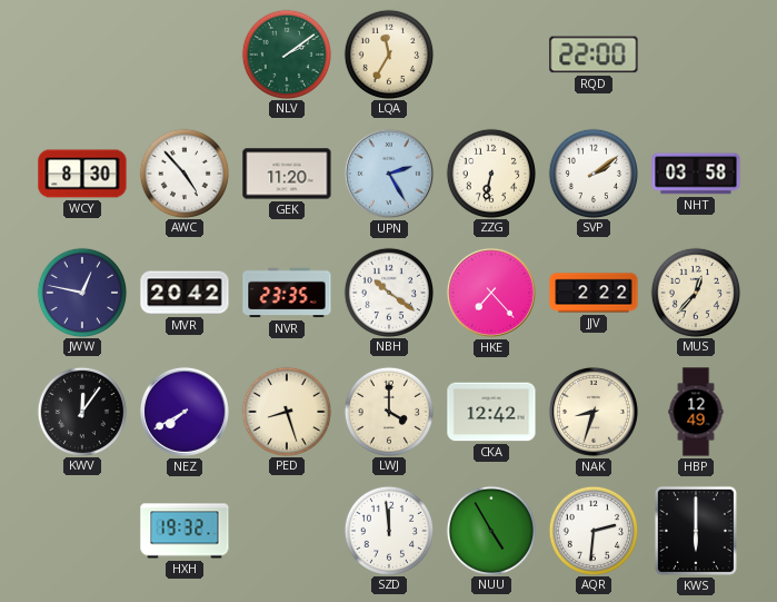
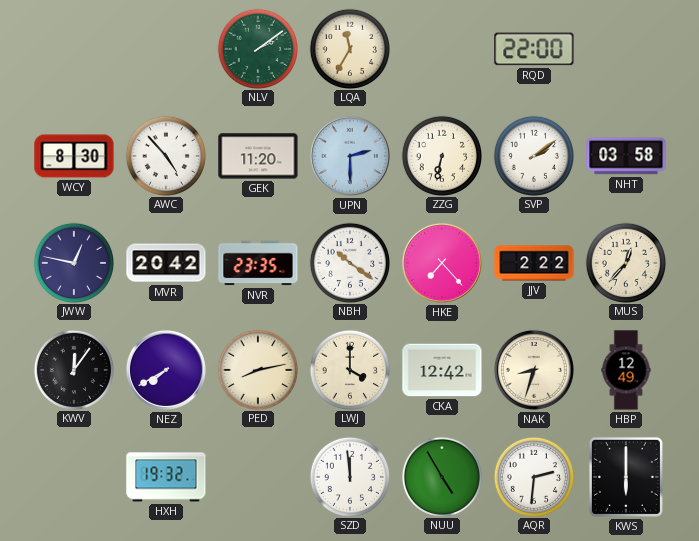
UPN: 2:25 -> 2:30
PED: 8:27 -> 8:13
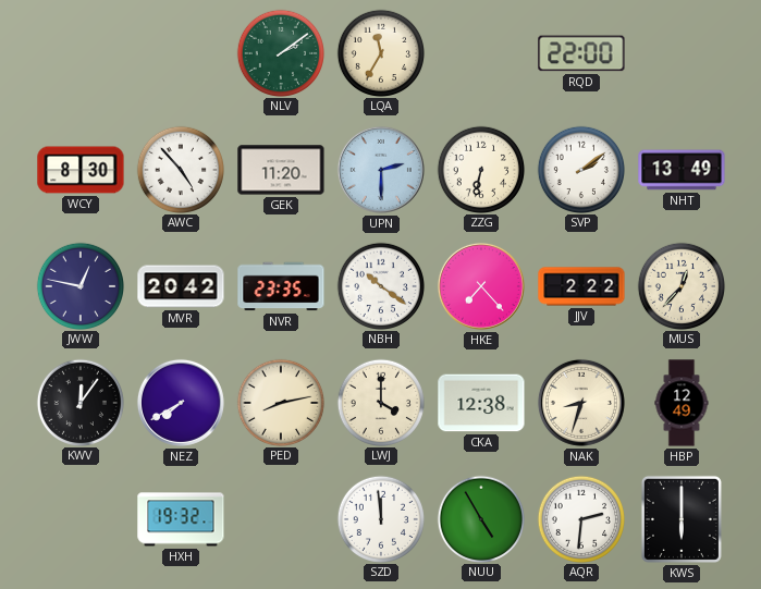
NHT: 03:58 -> 13:49
CKA: 12:42 -> 12:38
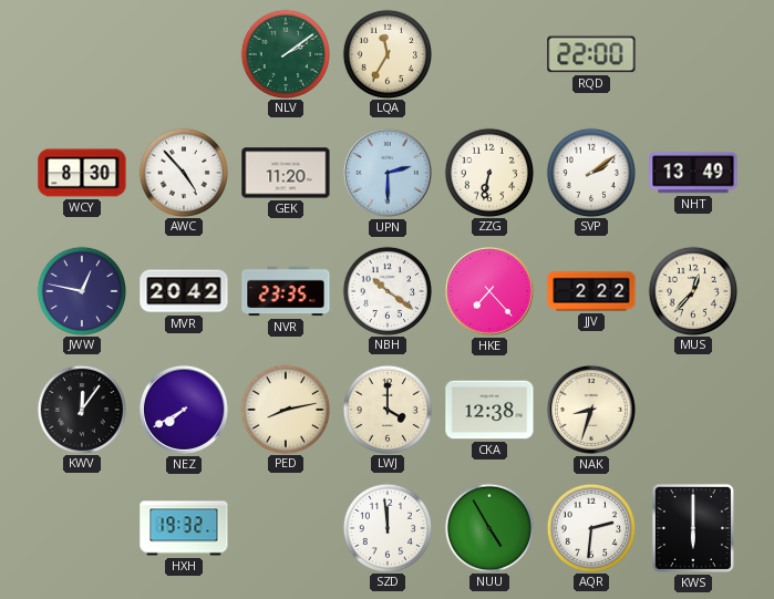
HBP: 12:49 -> none
